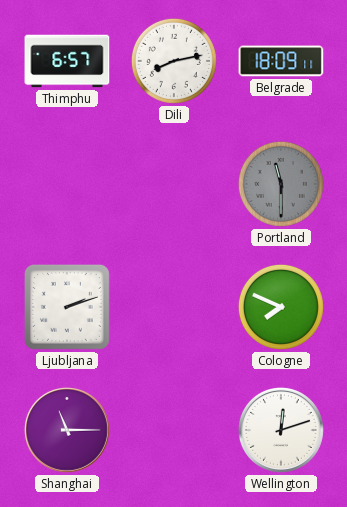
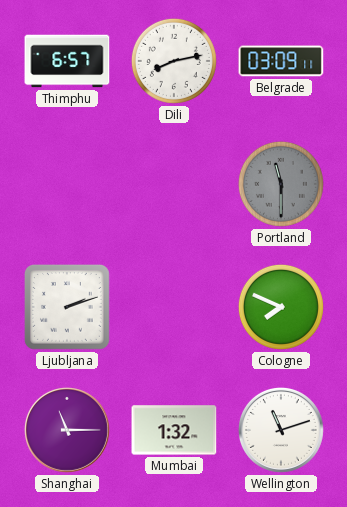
Belgrade: 18:09 -> 03:09
Mumbai: none -> 1:32
Wellington: 12:12 -> 11:12
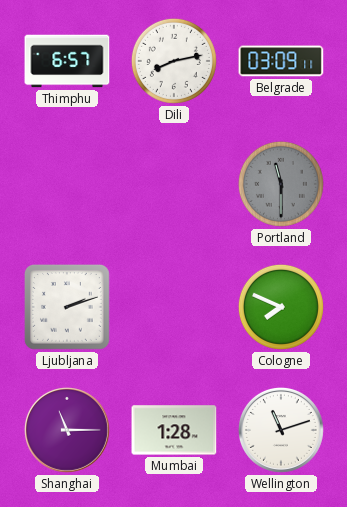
Mumbai: 1:32 -> 1:28
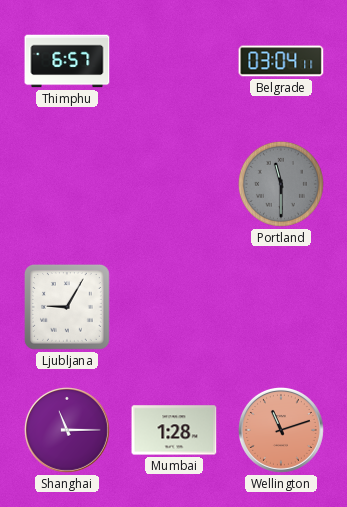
Dili: 8:13 -> none
Belgrade: 03:09 -> 03:04
Ljubljana: 2:12 -> 9:05
Cologne: 7:49 -> none
Wellington dial: white -> salmon
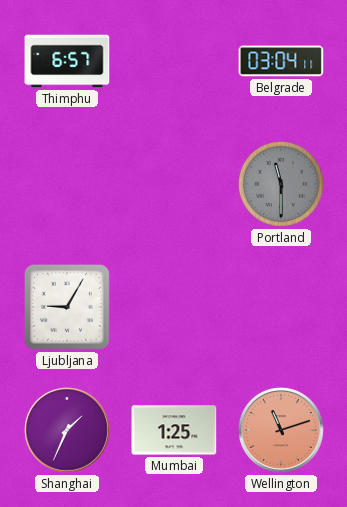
Shanghai: 11:15 -> 1:34
Mumbai: 1:28 -> 1:25
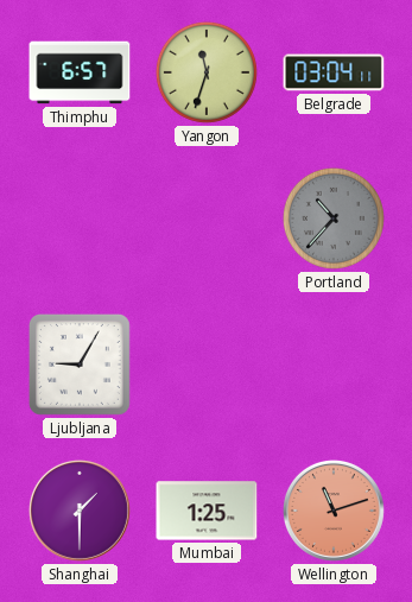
Yangon: none -> 11:33
Portland: 11:30 -> 10:37
Shanghai: 1:34 -> 1:30
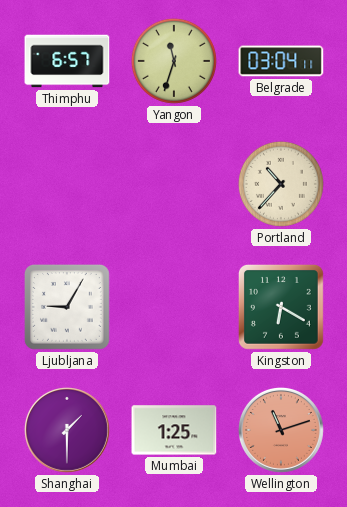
Portland dial: grey -> cream
Kingston: none -> 6:20
